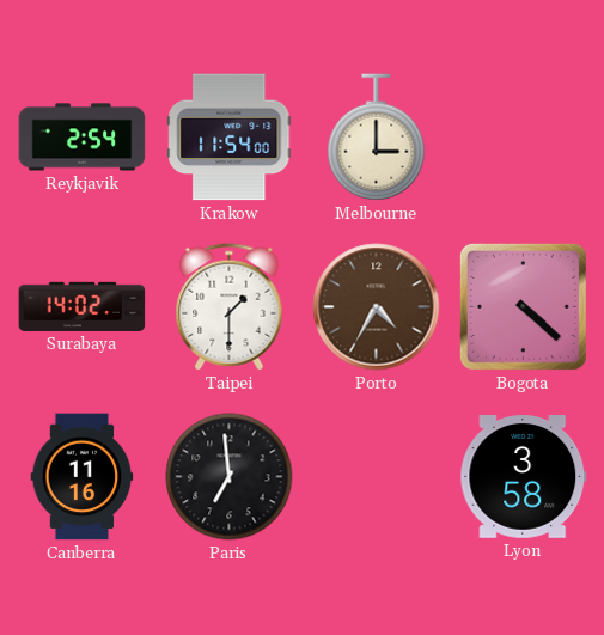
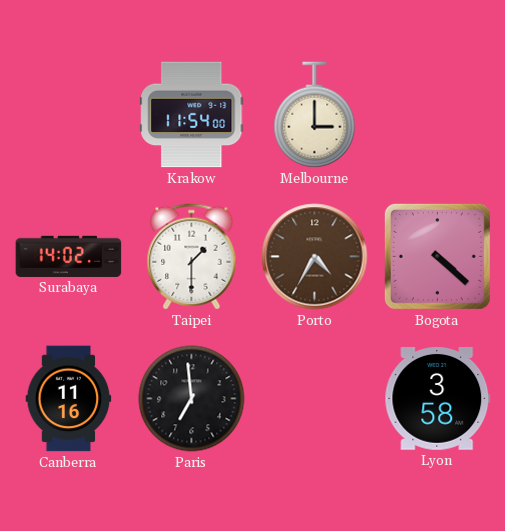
Reykjavik: 2:54 -> none
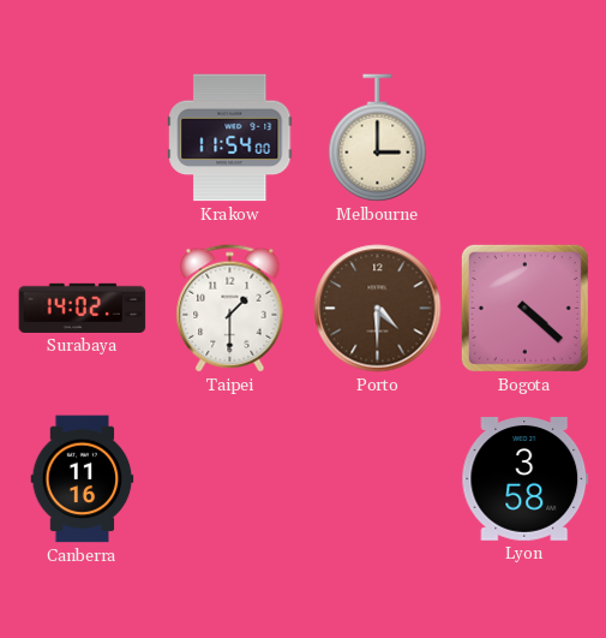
Porto: 4:35 -> 4:30
Paris: 6:59 -> none
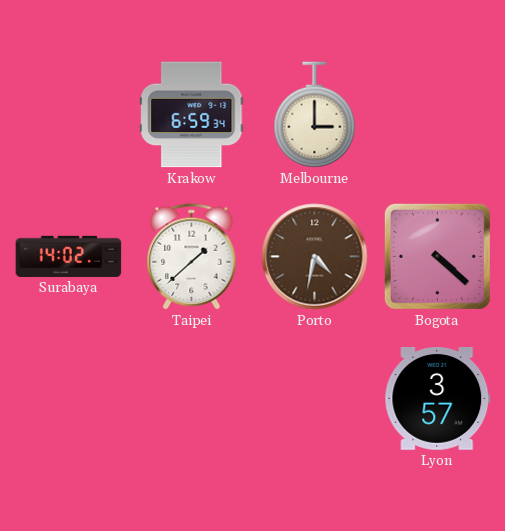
Krakow: 11:54 -> 6:59
Taipei: 1:30 -> 1:38
Porto: 4:30 -> 4:32
Canberra: 11:16 -> none
Lyon: 3:58 -> 3:57
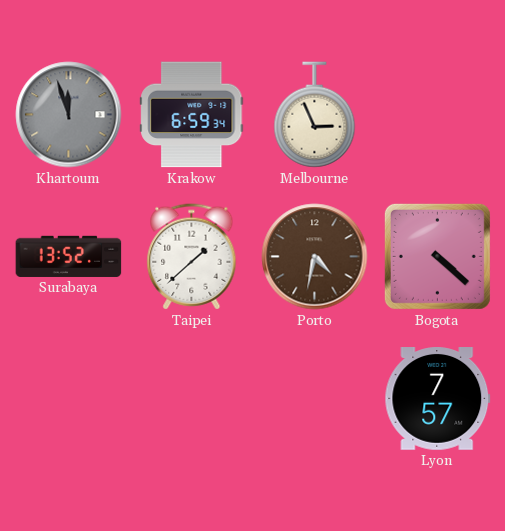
Khartoum: none -> 11:57
Melbourne: 3:00 -> 2:56
Surabaya: 14:02 -> 13:52
Lyon: 3:57 -> 7:57
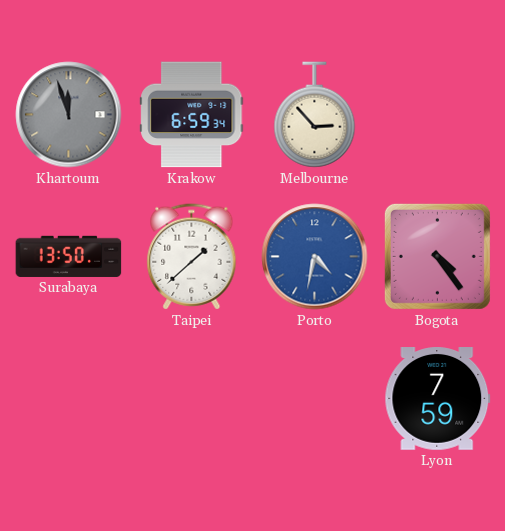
Melbourne: 2:56 -> 2:53
Surabaya: 13:52 -> 13:50
Porto dial: brown -> blue
Bogota: 4:22 -> 4:24
Lyon: 7:57 -> 7:59
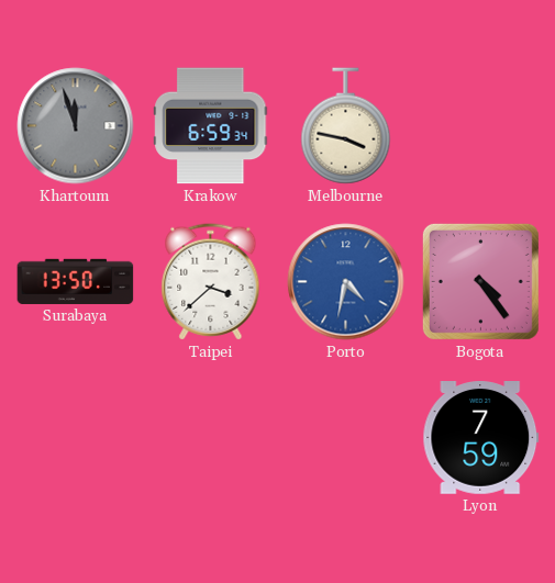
Melbourne: 2:53 -> 3:47
Taipei: 1:38 -> 3:38
